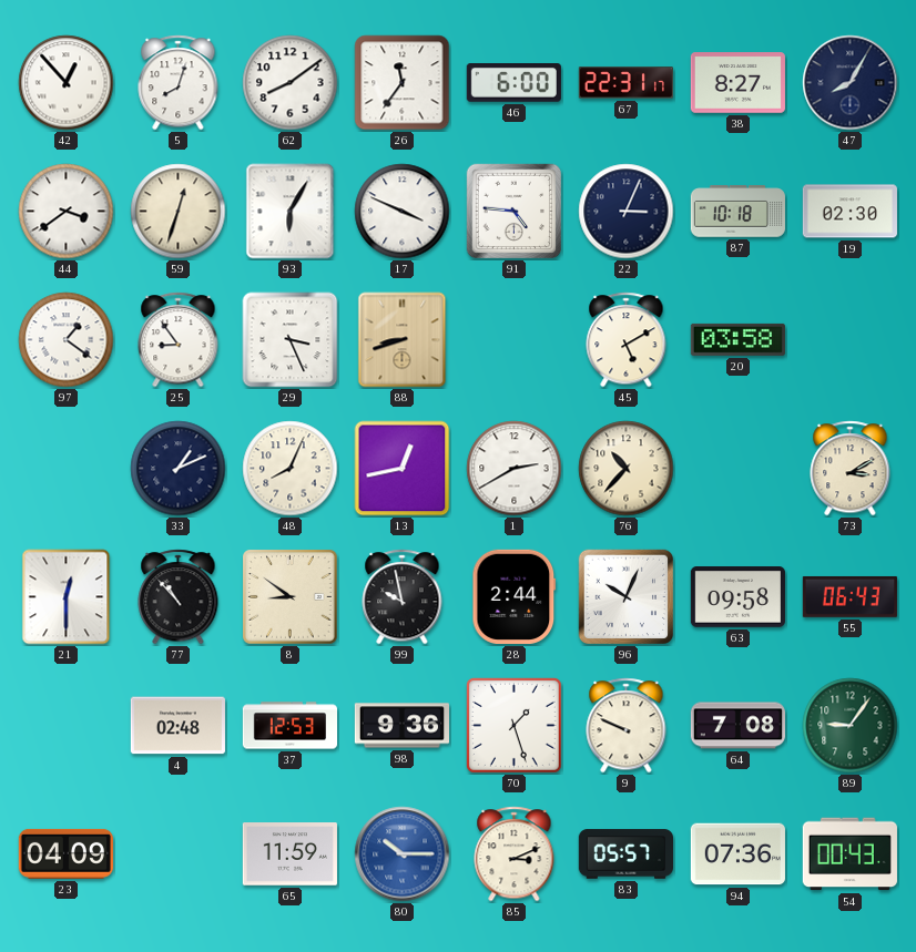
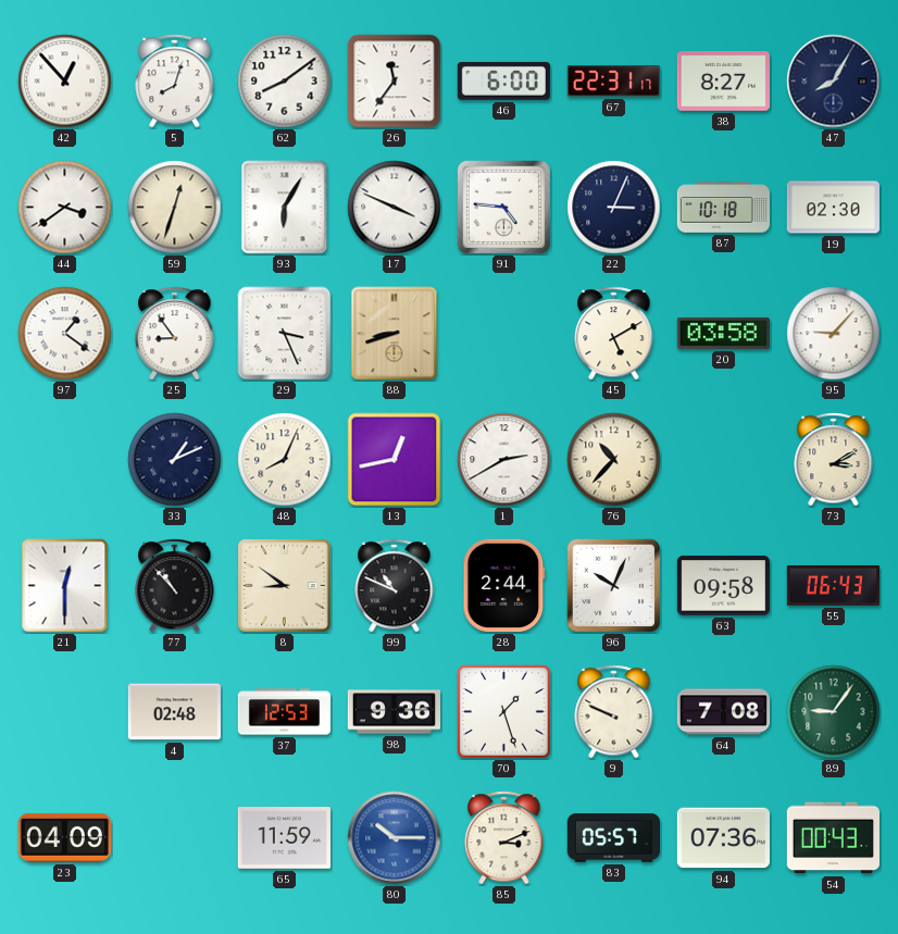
95: none -> 9:07
99: 9:58 -> 10:49
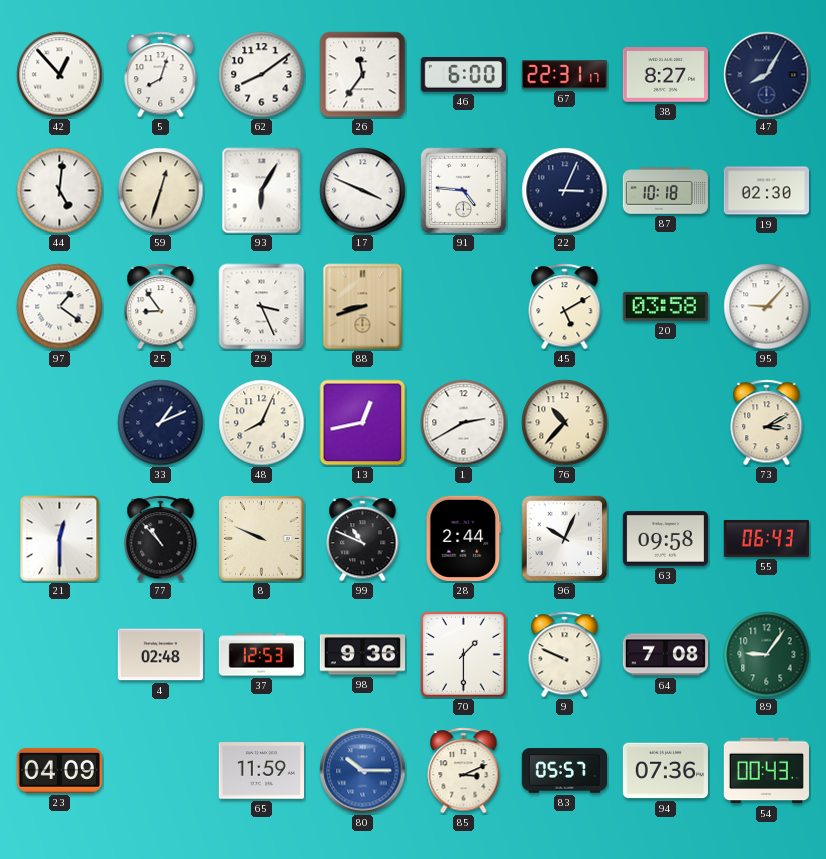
44: 3:39 -> 5:01
8: 8:51 -> 9:49
70: 1:27 -> 1:30
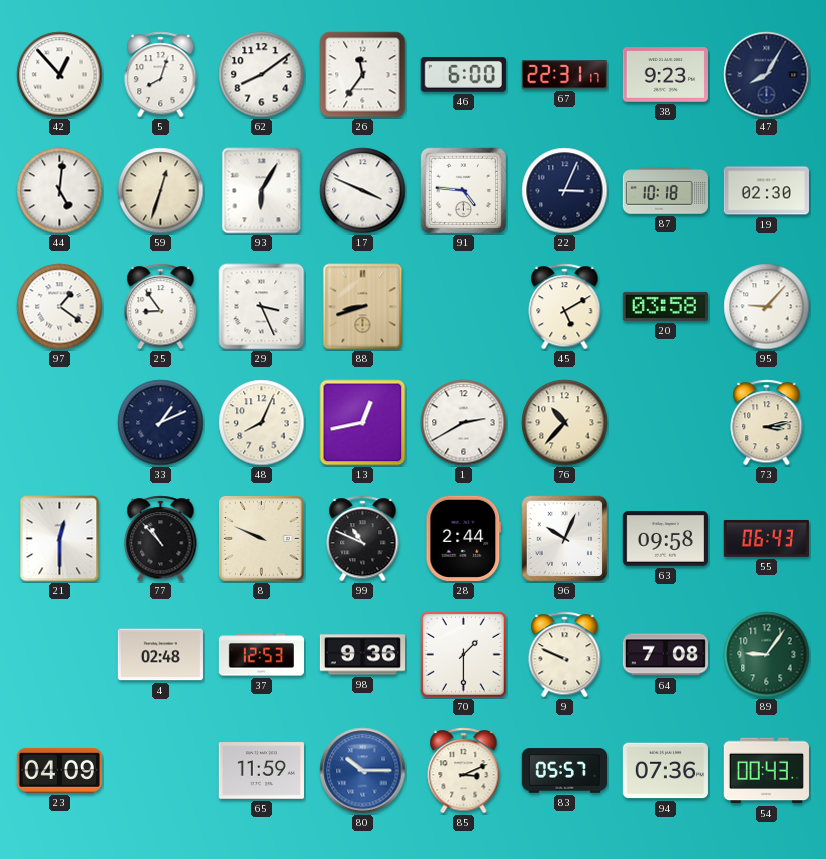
38: 8:27 -> 9:23
73: 3:10 -> 3:13
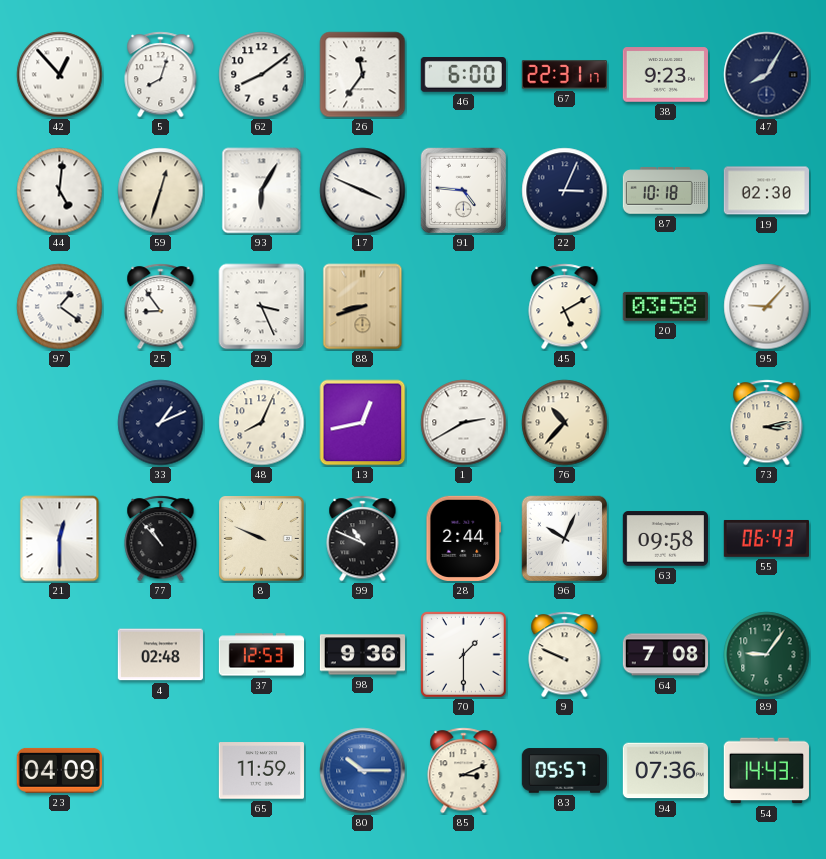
54: 00:43 -> 14:43
